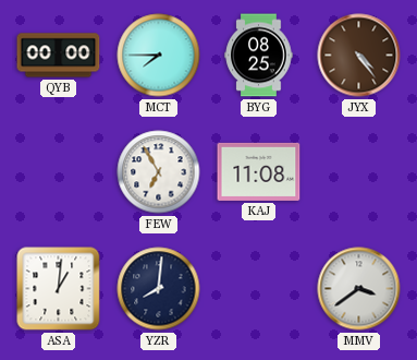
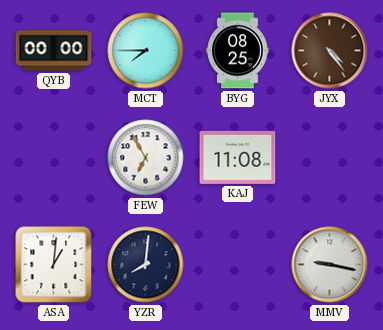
MMV: 3:39 -> 9:17
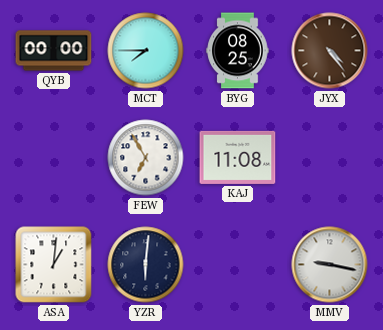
YZR: 8:01 -> 6:01
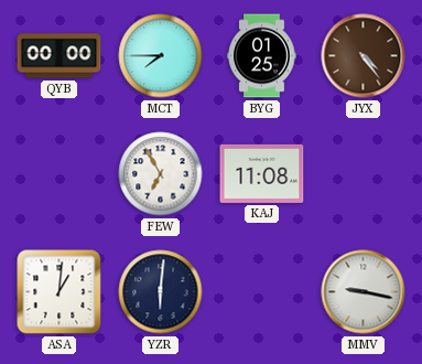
BYG: 08:25 -> 01:25
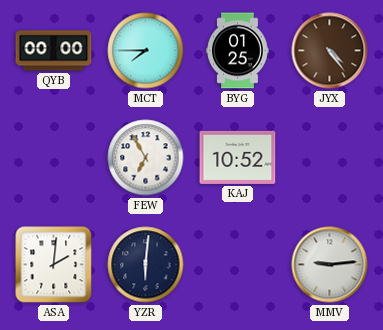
KAJ: 11:08 -> 10:52
ASA: 1:01 -> 2:01
MMV: 9:17 -> 9:14
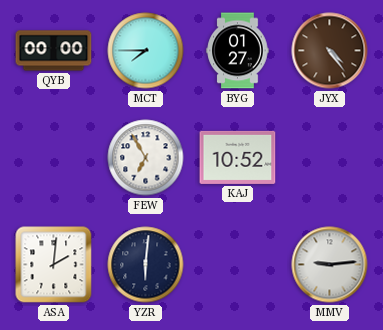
BYG: 01:25 -> 01:27
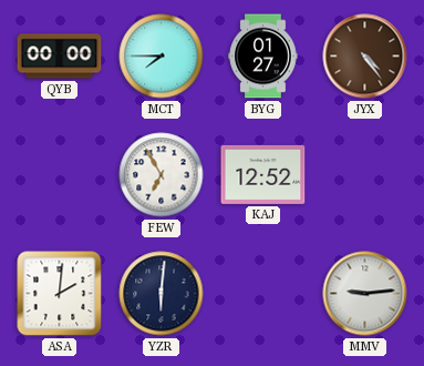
KAJ: 10:52 -> 12:52
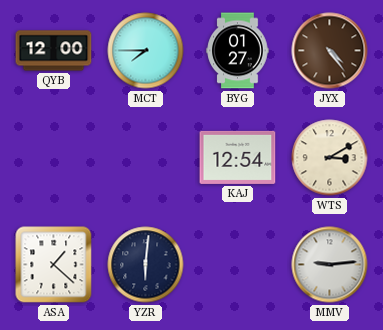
QYB: 00:00 -> 12:00
FEW: 6:55 -> none
KAJ: 12:52 -> 12:54
WTS: none -> 3:10
ASA: 2:01 -> 1:22
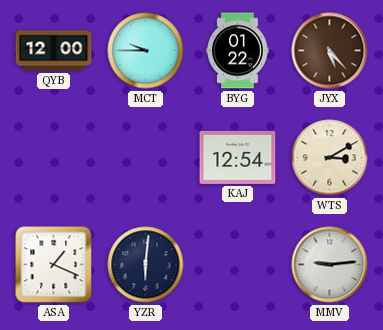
MCT: 7:45 -> 9:45
BYG: 01:27 -> 01:22
JYX: 4:24 -> 5:23
ASA: 1:22 -> 1:19
